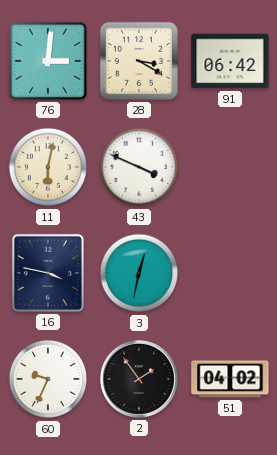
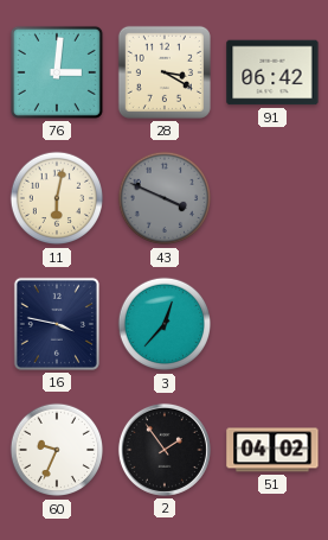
43 dial: white -> grey
3: 12:32 -> 12:37
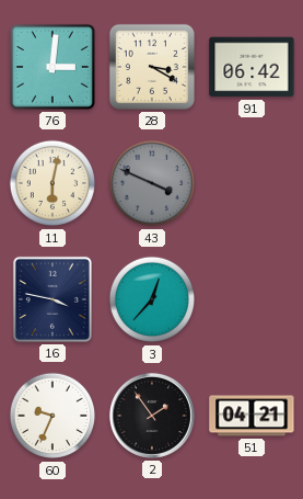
51: 04:02 -> 04:21
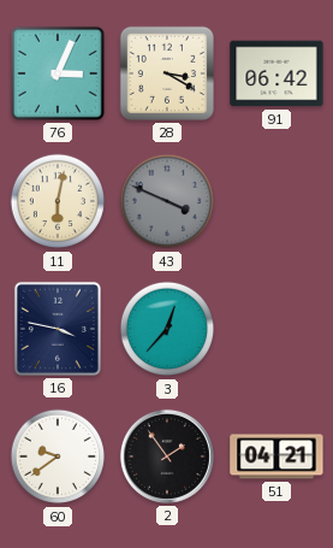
76: 3:01 -> 3:04
60: 9:34 -> 9:39
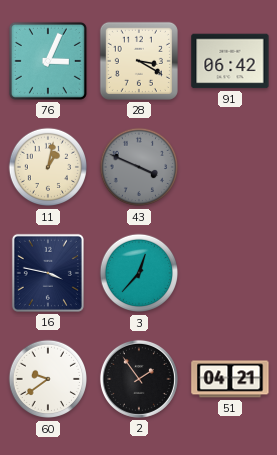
11: 6:02 -> 1:02
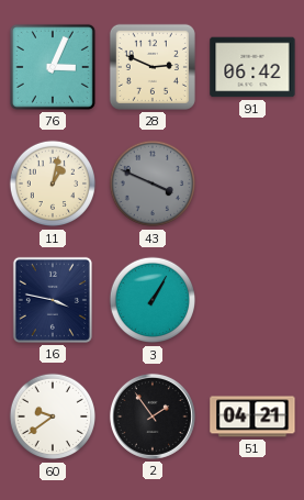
28: 3:20 -> 2:49
3: 12:37 -> 1:05
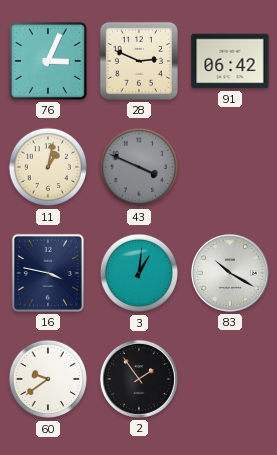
3: 1:05 -> 1:01
83: none -> 10:20
51: 04:21 -> none
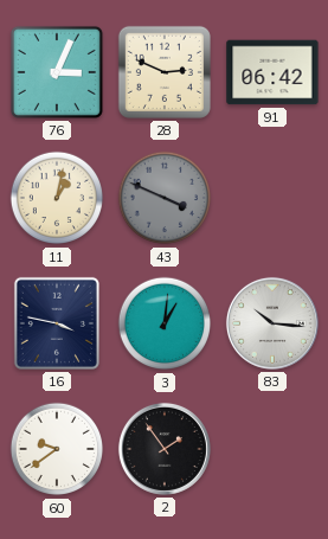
83: 10:20 -> 10:16
